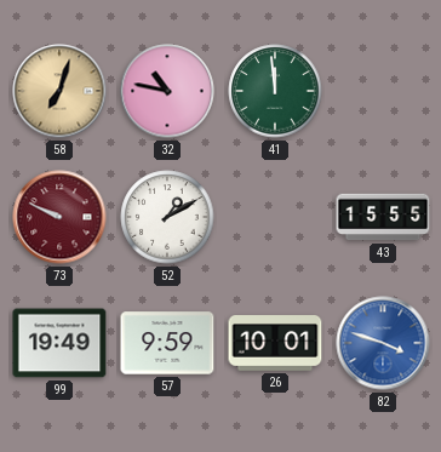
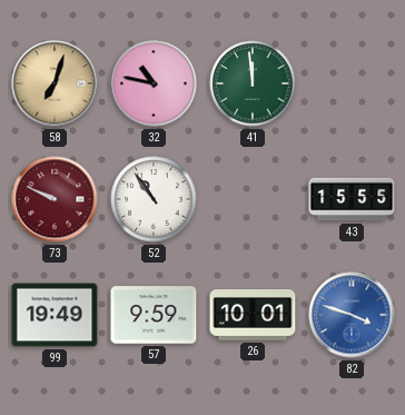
52: 1:10 -> 10:54
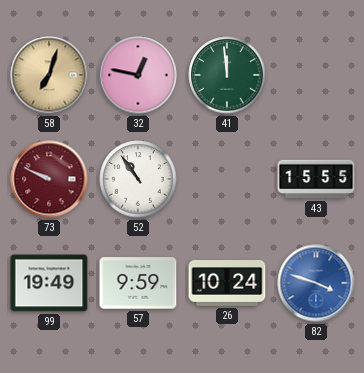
32: 10:47 -> 12:47
26: 10:01 -> 10:24
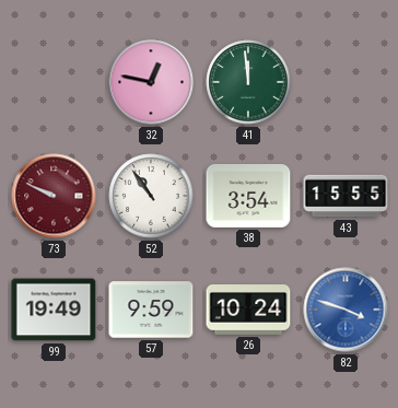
58: 7:03 -> none
38: none -> 3:54
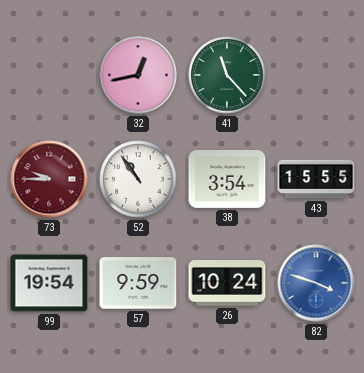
32: 12:47 -> 12:43
41: 11:59 -> 11:23
73: 9:49 -> 9:45
99: 19:49 -> 19:54
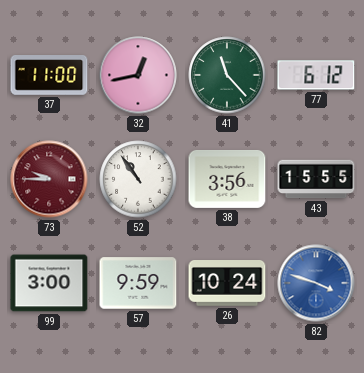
37: none -> 11:00
77: none -> 6:12
38: 3:54 -> 3:56
99: 19:54 -> 3:00
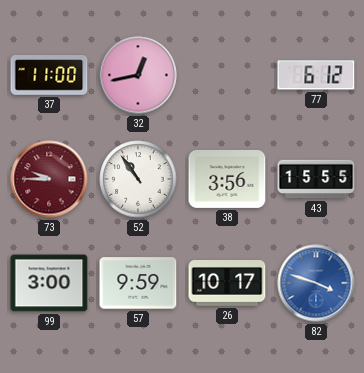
41: 11:23 -> none
26: 10:24 -> 10:17
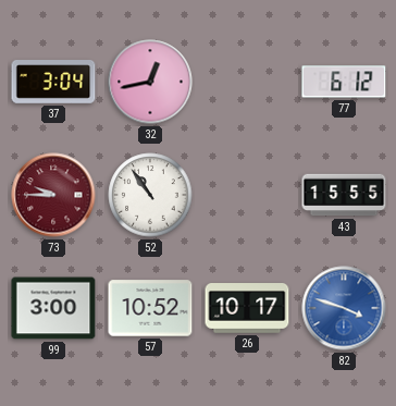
37: 11:00 -> 3:04
38: 3:56 -> none
57: 9:59 -> 10:52
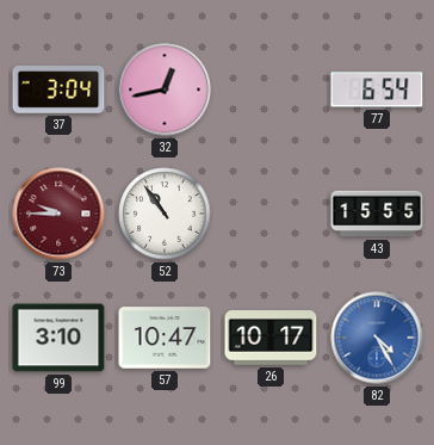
77: 6:12 -> 6:54
99: 3:00 -> 3:10
57: 10:52 -> 10:47
82: 3:48 -> 4:25
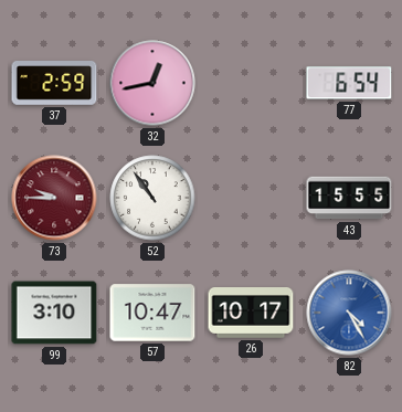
37: 3:04 -> 2:59
